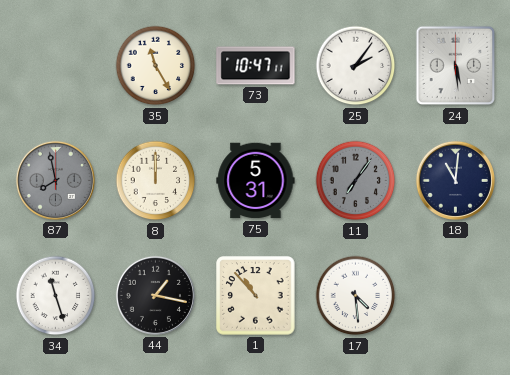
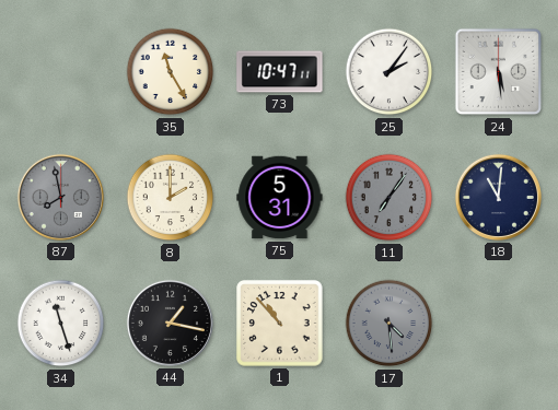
8: 12:00 -> 2:00
17 dial: white -> grey
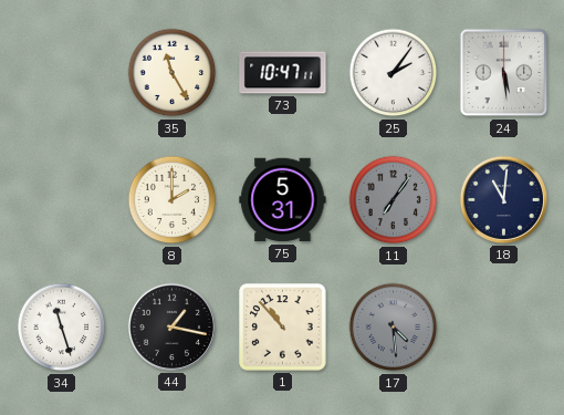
87: 7:58 -> none
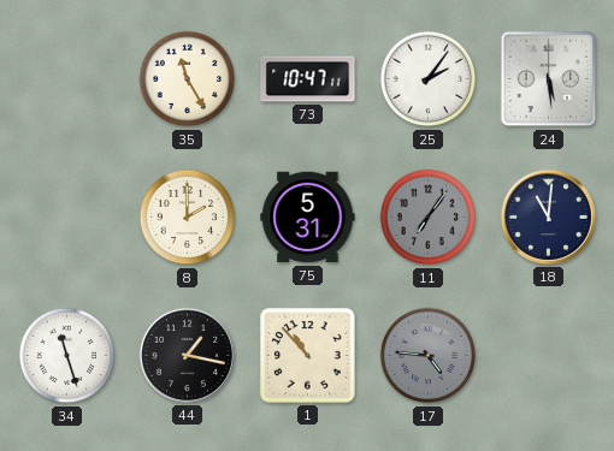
17: 4:29 -> 4:46
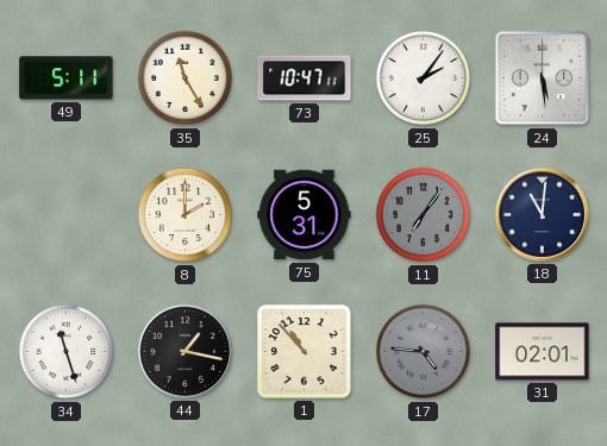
49: none -> 5:11
31: none -> 02:01
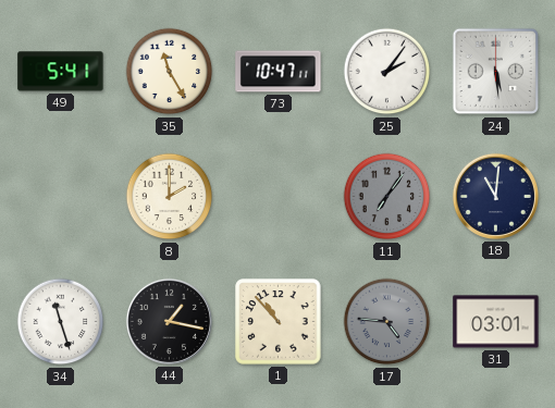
49: 5:11 -> 5:41
75: 5:31 -> none
31: 02:01 -> 03:01
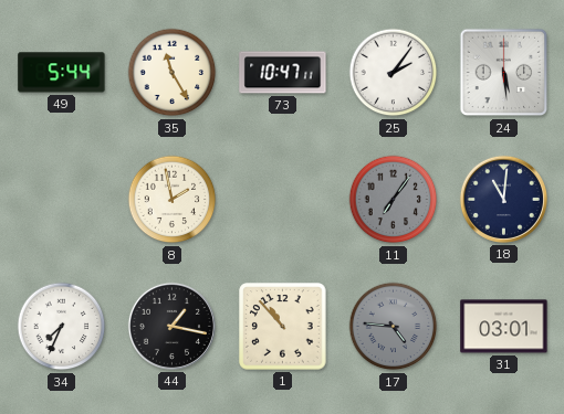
49: 5:41 -> 5:44
8: 2:00 -> 1:58
34: 11:27 -> 7:34
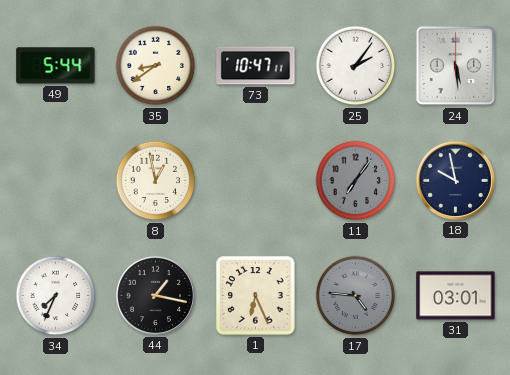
35: 11:25 -> 8:39
8: 1:58 -> 12:58
18: 11:01 -> 9:58
1: 10:53 -> 6:26
